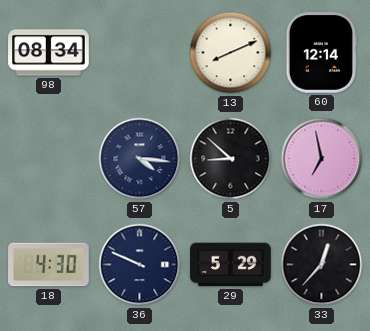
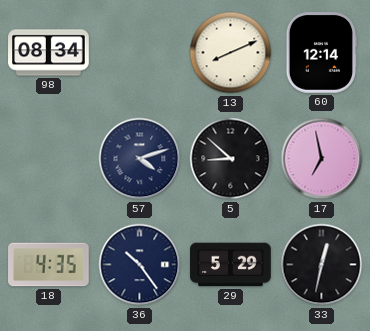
57: 4:16 -> 4:12
18: 4:30 -> 4:35
36: 9:49 -> 10:24
33: 12:37 -> 12:32
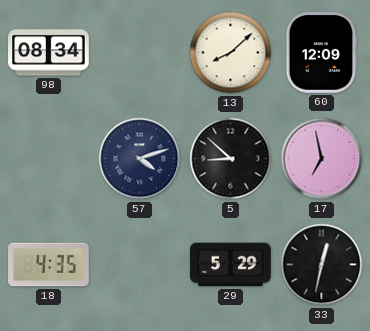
13: 8:11 -> 8:08
60: 12:14 -> 12:09
36: 10:24 -> none
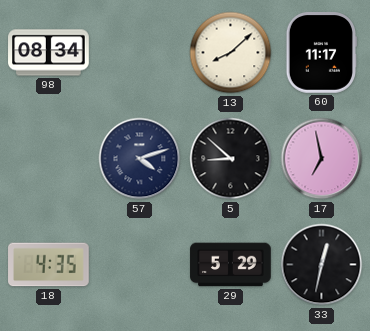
60: 12:09 -> 11:17
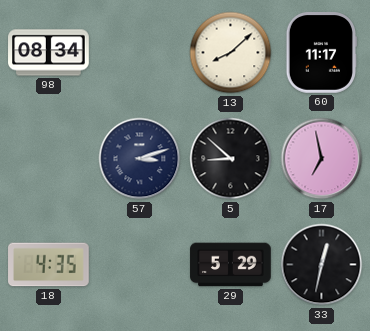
57: 4:12 -> 3:12
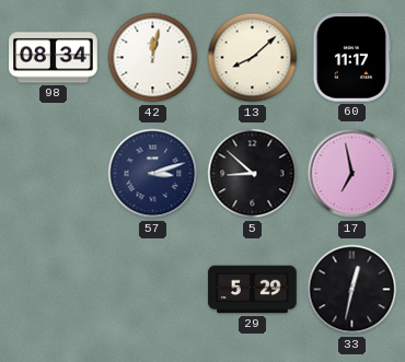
42: none -> 12:02
18: 4:35 -> none
